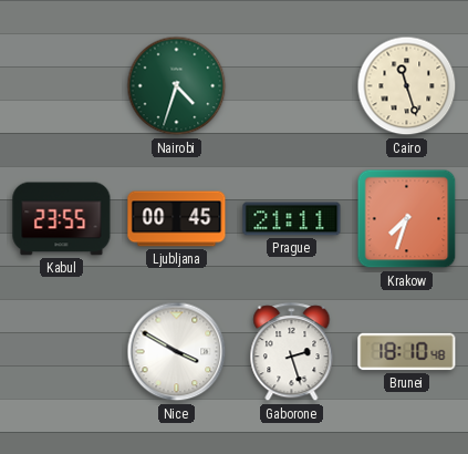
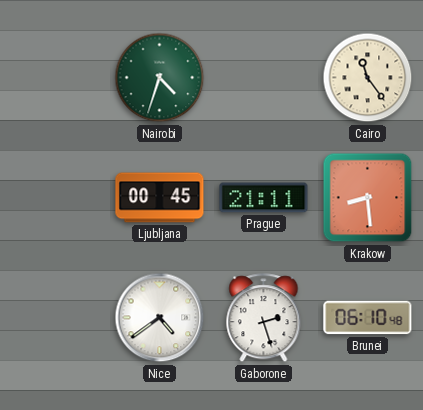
Cairo: 11:27 -> 11:24
Kabul: 23:55 -> none
Krakow: 7:33 -> 8:29
Nice: 3:50 -> 4:39
Brunei: 18:10 -> 06:10
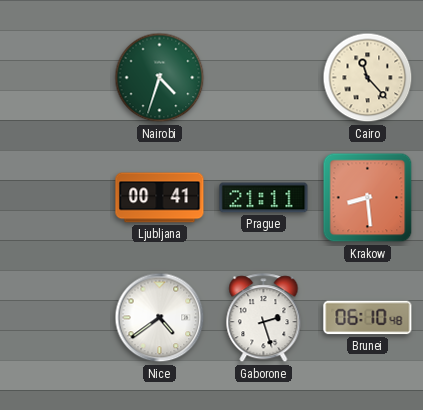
Cairo: 11:24 -> 11:23
Ljubljana: 00:45 -> 00:41
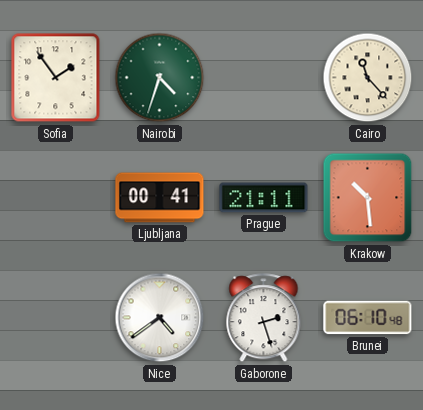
Sofia: none -> 1:54
Krakow: 8:29 -> 10:29
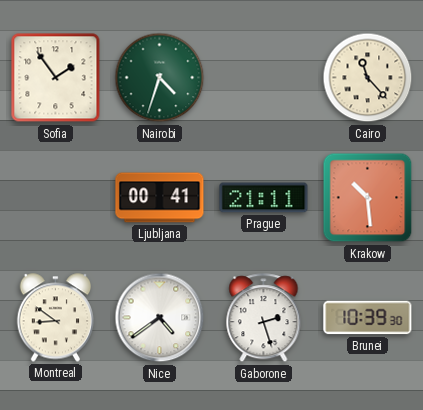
Montreal: none -> 8:51
Brunei: 06:10 -> 10:39
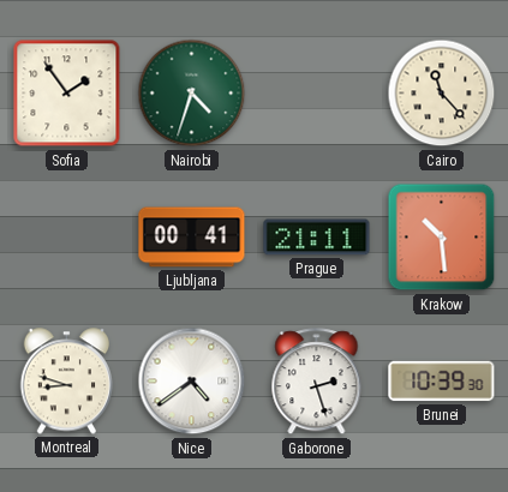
Montreal: 8:51 -> 8:48
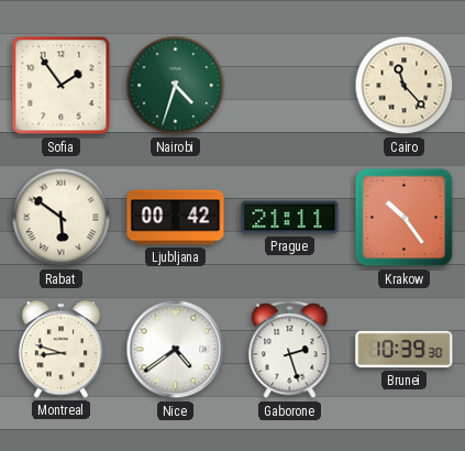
Rabat: none -> 5:51
Ljubljana: 00:41 -> 00:42
Krakow: 10:29 -> 10:24
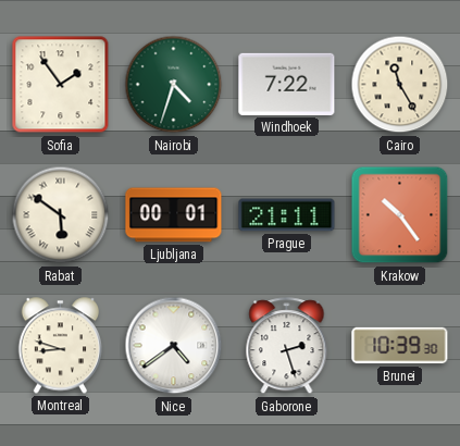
Windhoek: none -> 7:22
Cairo: 11:23 -> 11:25
Ljubljana: 00:42 -> 00:01
